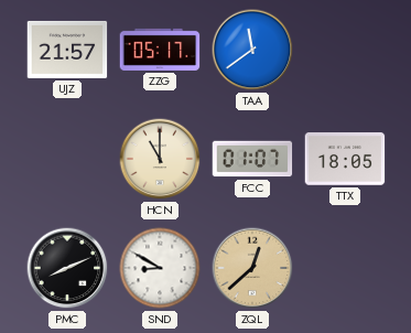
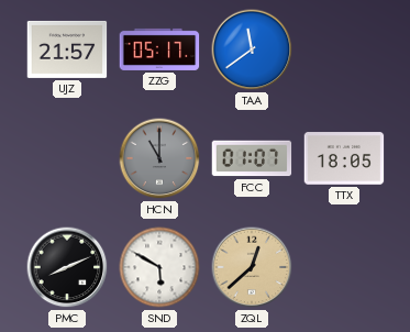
HCN dial: cream -> grey
SND: 8:50 -> 5:50
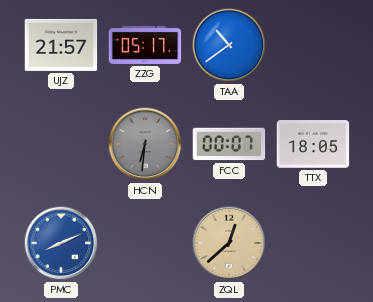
TAA: 11:39 -> 10:39
HCN: 11:00 -> 6:31
FCC: 01:07 -> 00:07
PMC dial: black -> blue
SND: 5:50 -> none
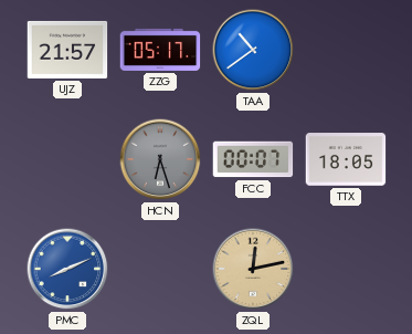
HCN: 6:31 -> 6:27
ZQL: 12:38 -> 12:13
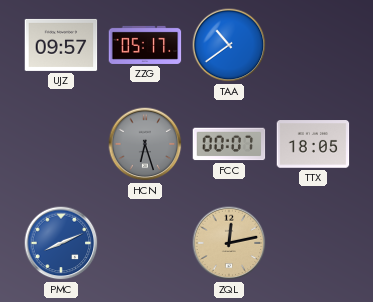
UJZ: 21:57 -> 09:57
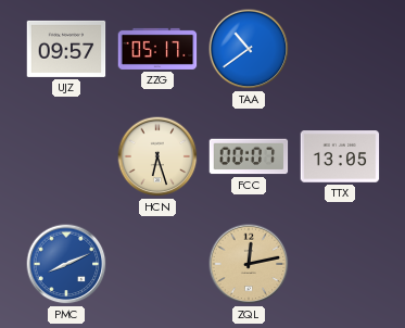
HCN dial: grey -> cream
TTX: 18:05 -> 13:05
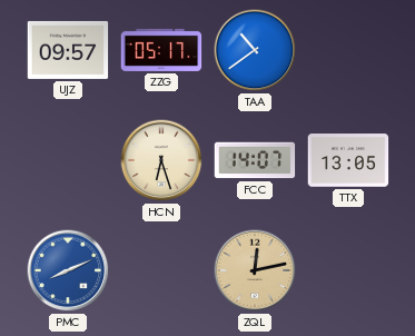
FCC: 00:07 -> 14:07
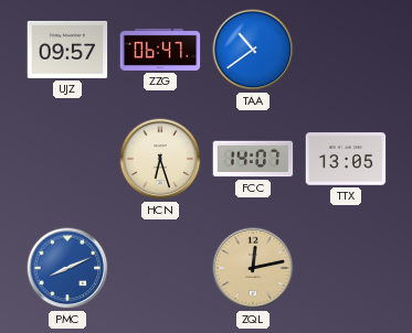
ZZG: 05:17 -> 06:47
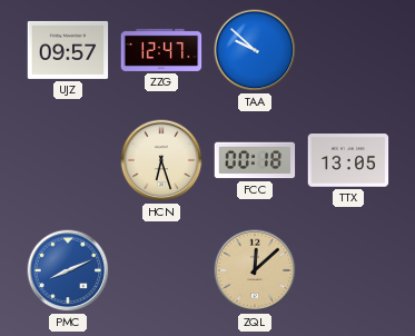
ZZG: 06:47 -> 12:47
TAA: 10:39 -> 9:52
FCC: 14:07 -> 00:18
ZQL: 12:13 -> 12:08
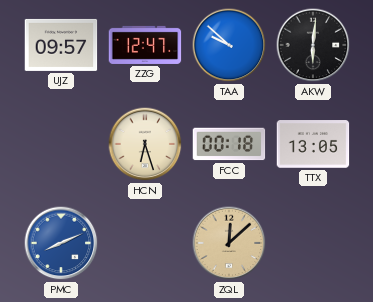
AKW: none -> 6:01
